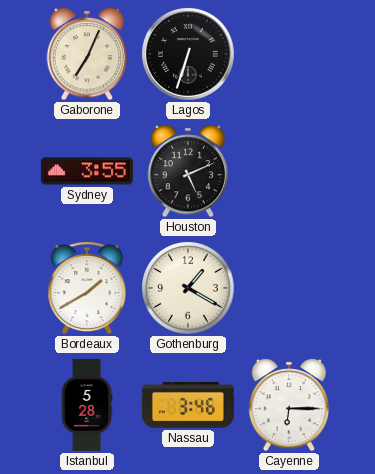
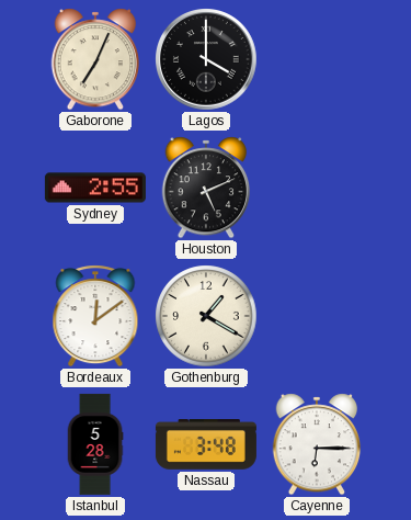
Lagos: 6:33 -> 4:00
Sydney: 3:55 -> 2:55
Bordeaux: 1:40 -> 12:09
Nassau: 3:46 -> 3:48
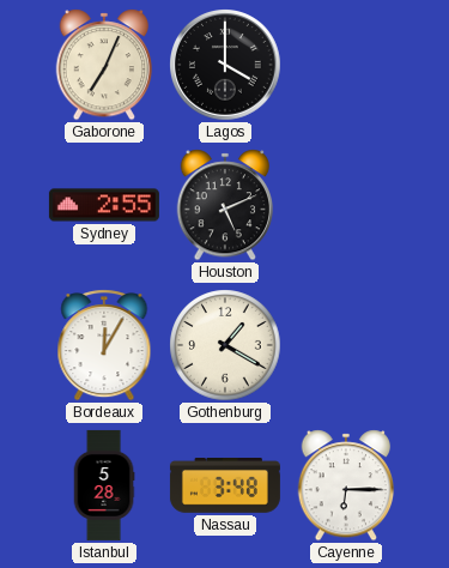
Bordeaux: 12:09 -> 12:05
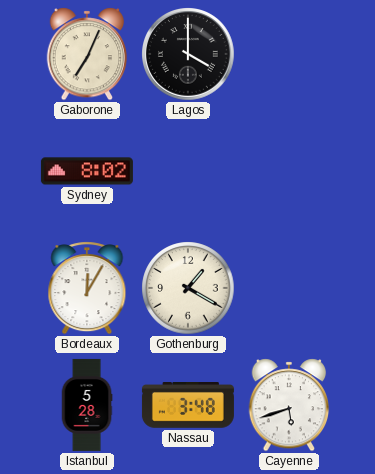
Sydney: 2:55 -> 8:02
Houston: 5:11 -> none
Cayenne: 6:15 -> 5:42
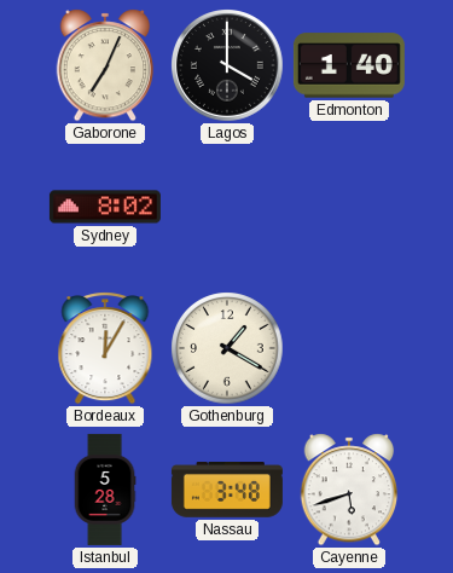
Edmonton: none -> 1:40
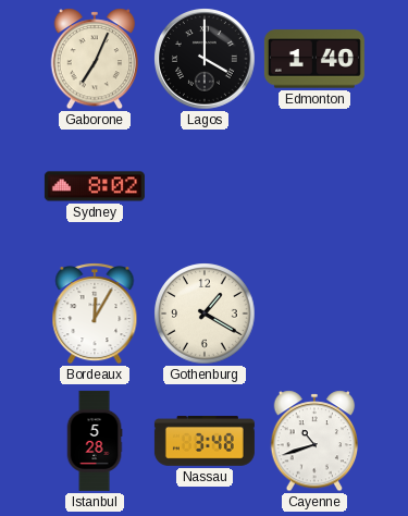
Cayenne: 5:42 -> 10:42
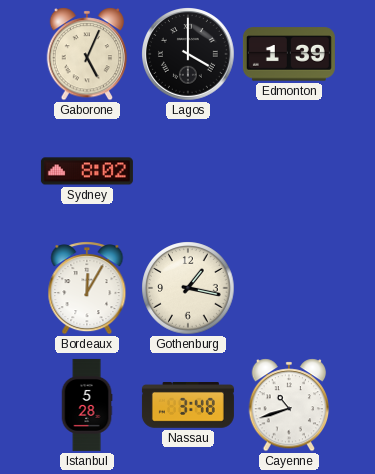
Gaborone: 7:04 -> 5:04
Edmonton: 1:40 -> 1:39
Gothenburg: 1:20 -> 1:17
